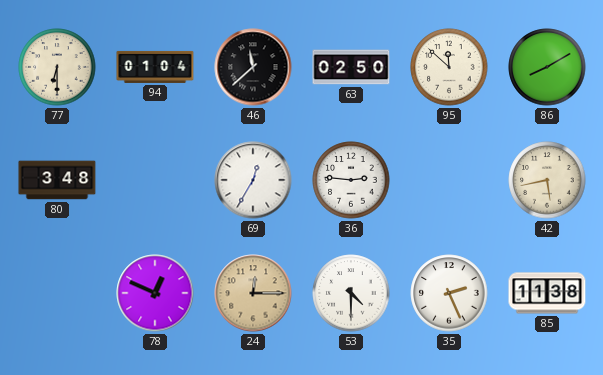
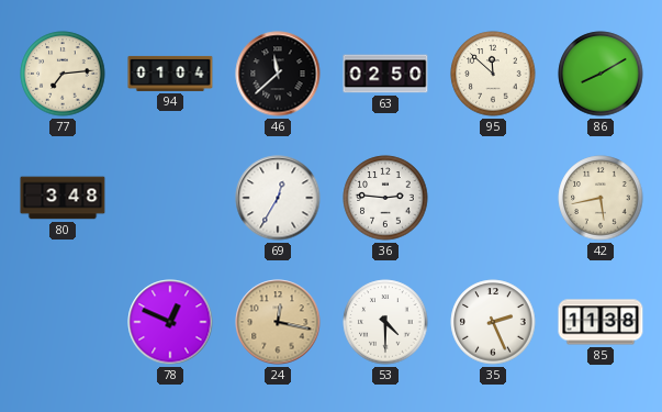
77: 6:30 -> 7:14
24: 12:15 -> 12:17
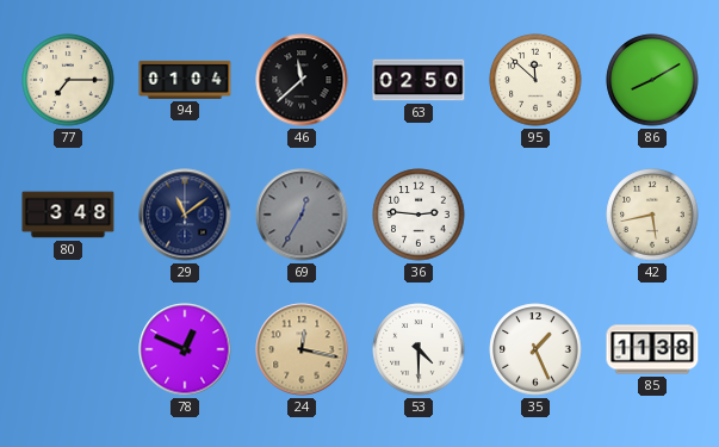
77: 7:14 -> 7:15
29: none -> 11:09
69 dial: white -> grey
35: 2:26 -> 1:26
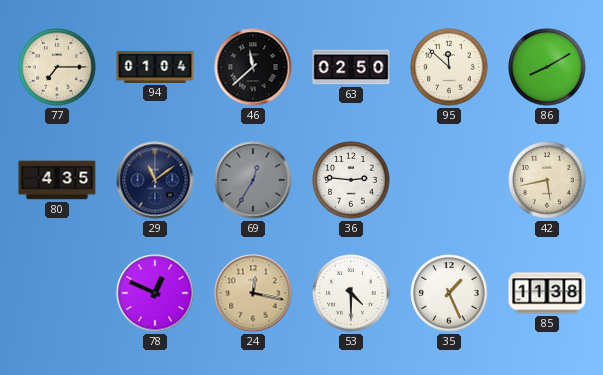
80: 3:48 -> 4:35
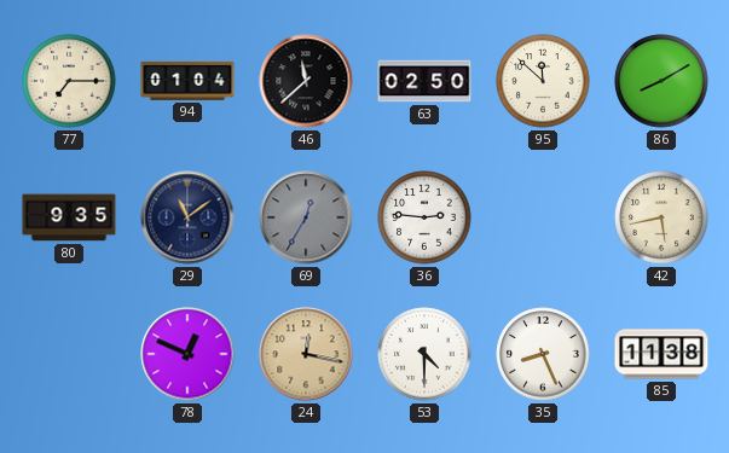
80: 4:35 -> 9:35
35: 1:26 -> 8:26
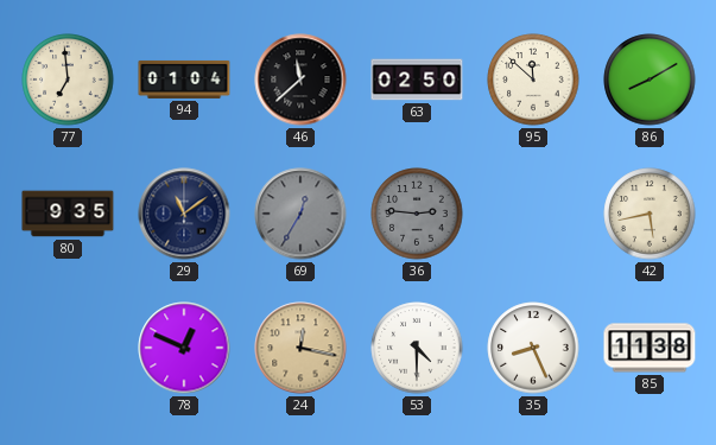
77: 7:15 -> 6:59
36 dial: white -> grey
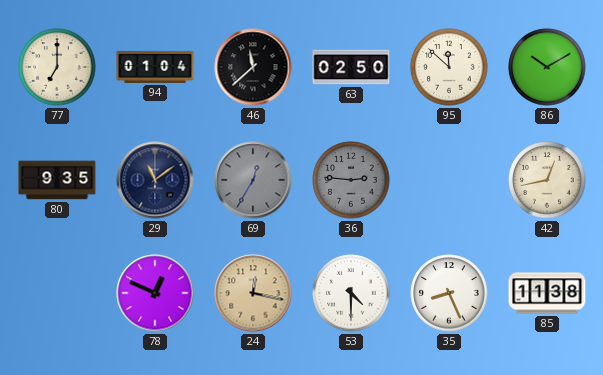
77: 6:59 -> 7:00
86: 8:10 -> 10:10
42: 5:43 -> 12:43
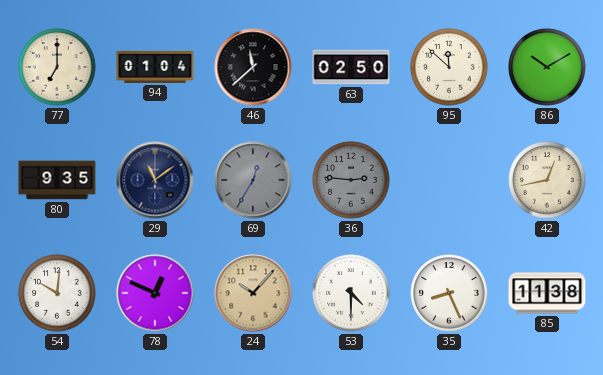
54: none -> 10:01
24: 12:17 -> 10:07
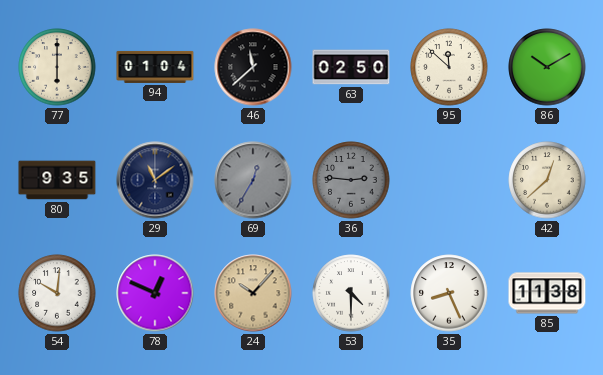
77: 7:00 -> 6:00
42: 12:43 -> 12:38
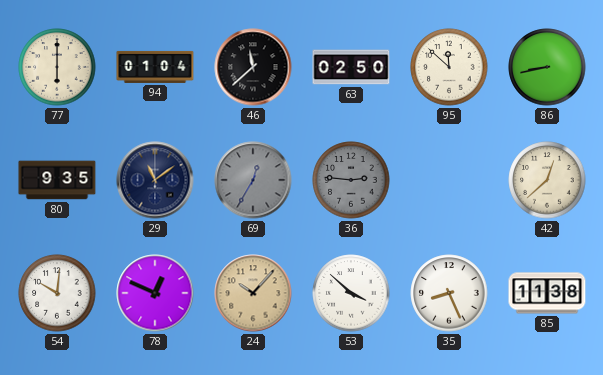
86: 10:10 -> 8:43
53: 4:30 -> 3:52
